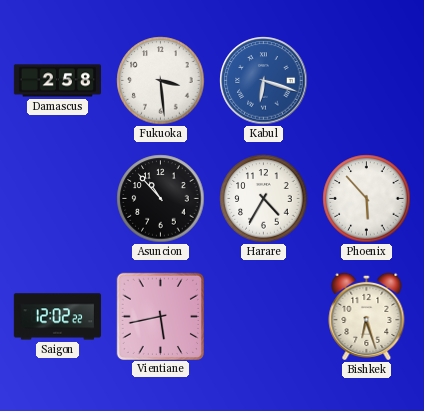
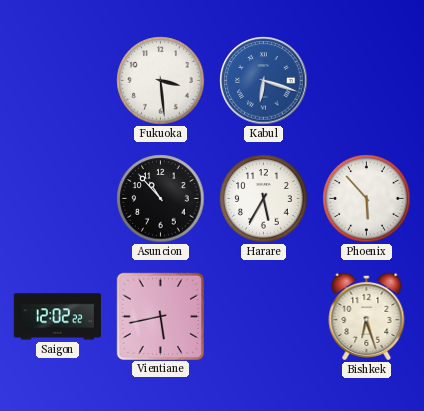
Damascus: 2:58 -> none
Harare: 4:35 -> 5:35
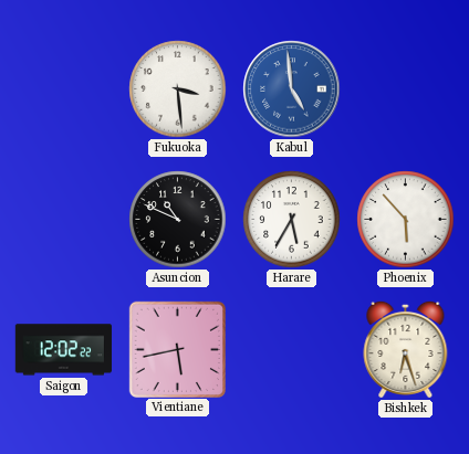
Kabul: 6:18 -> 4:59
Asuncion: 10:53 -> 10:49
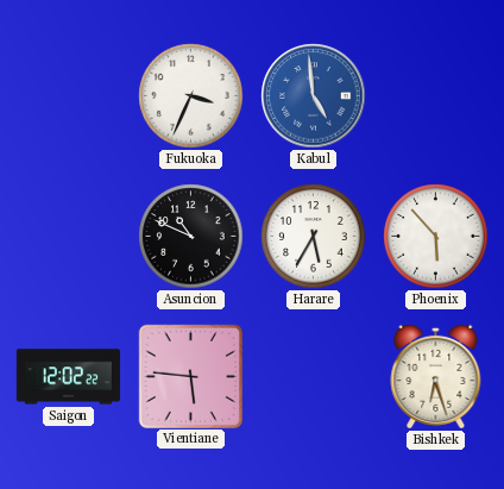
Fukuoka: 3:29 -> 3:34
Vientiane: 5:43 -> 5:46
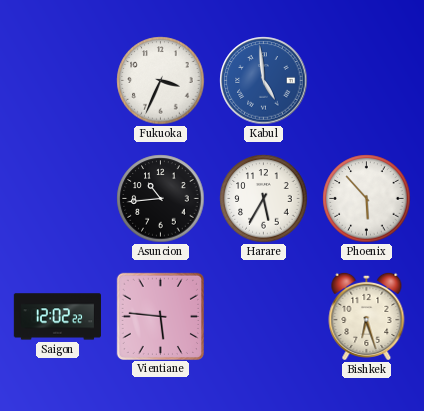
Asuncion: 10:49 -> 10:44
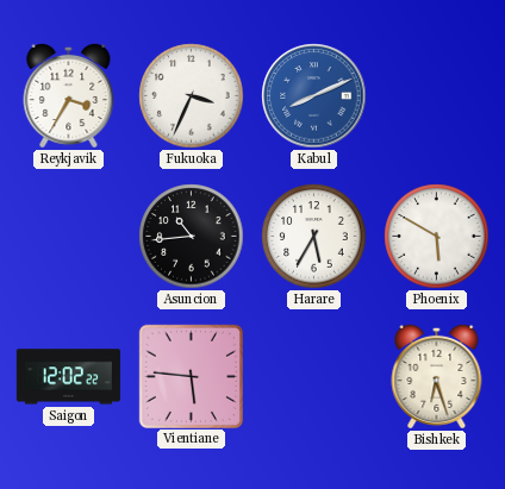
Reykjavik: none -> 3:35
Kabul: 4:59 -> 8:11
Phoenix: 5:53 -> 5:50
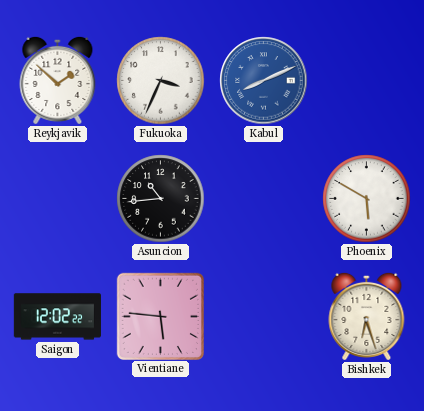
Reykjavik: 3:35 -> 1:52
Harare: 5:35 -> none
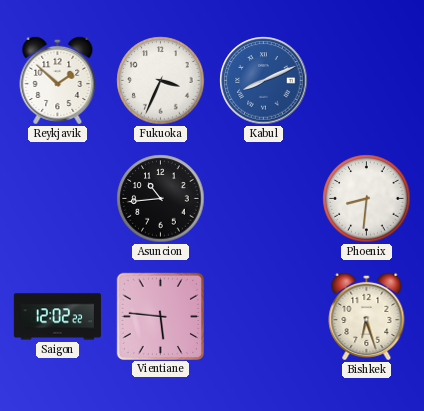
Phoenix: 5:50 -> 8:31
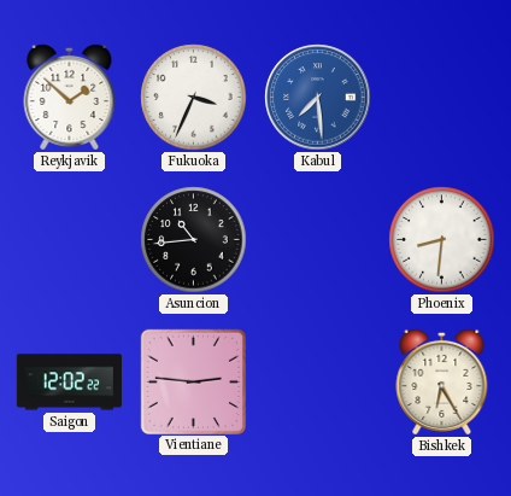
Kabul: 8:11 -> 7:29
Vientiane: 5:46 -> 2:46
Bishkek: 6:27 -> 6:25
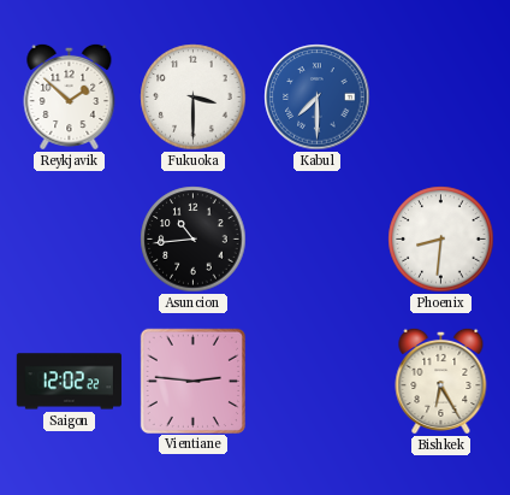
Fukuoka: 3:34 -> 3:30
Kabul: 7:29 -> 7:30
